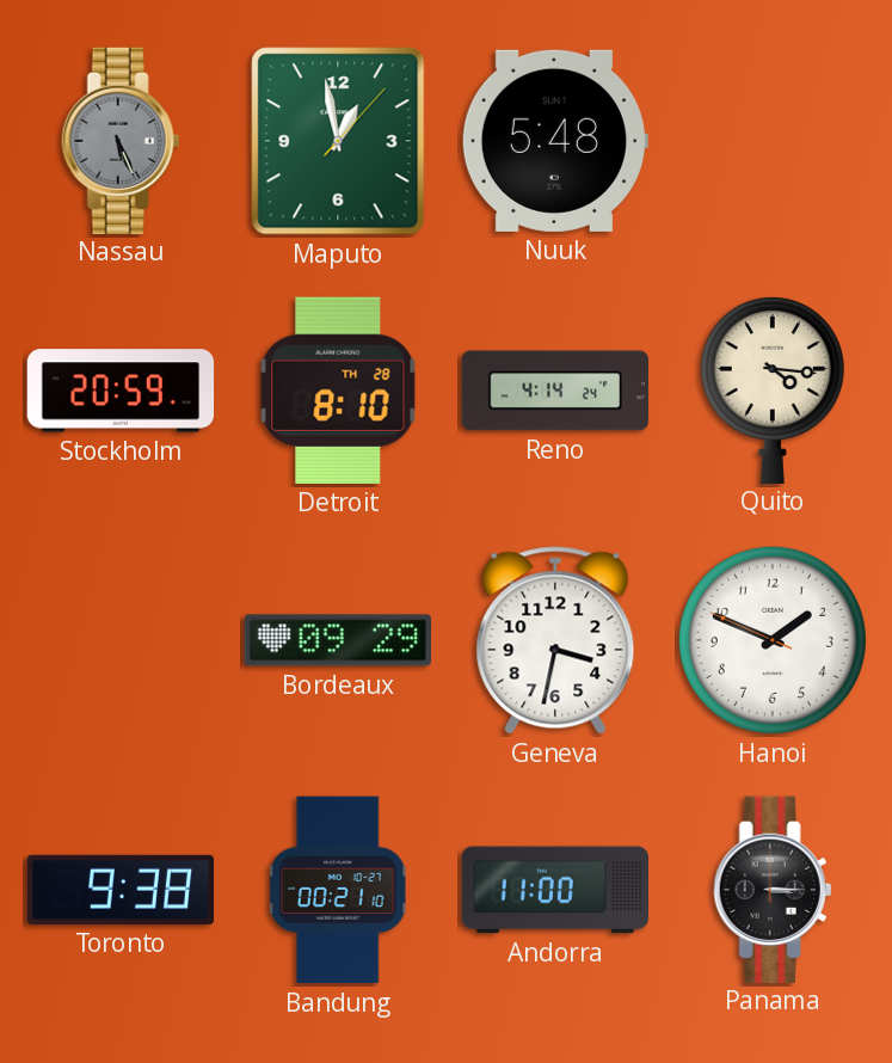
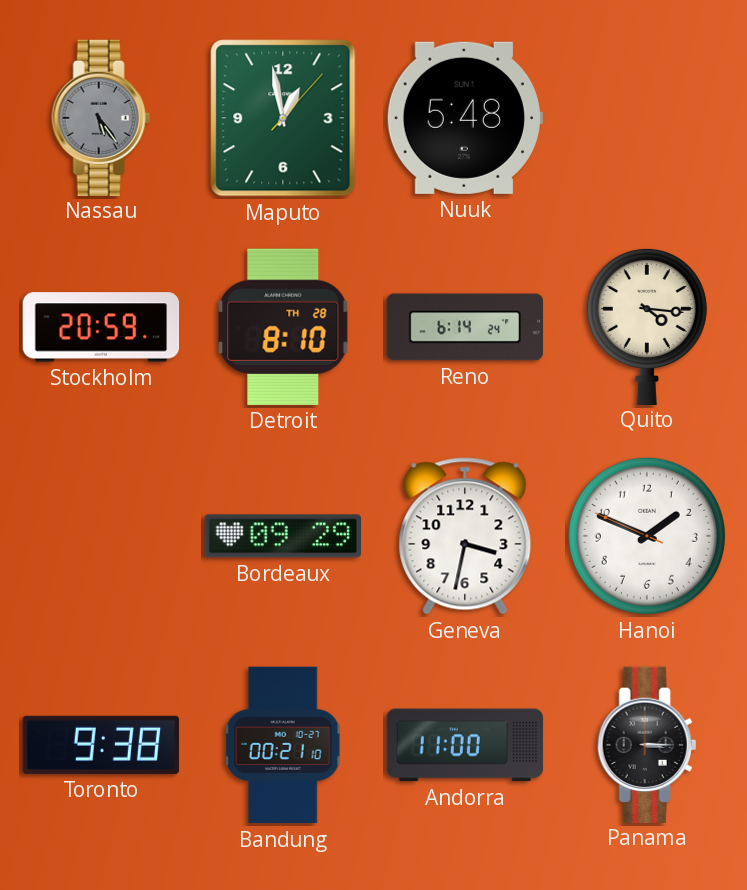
Nassau: 5:26 -> 5:24
Reno: 4:14 -> 6:14
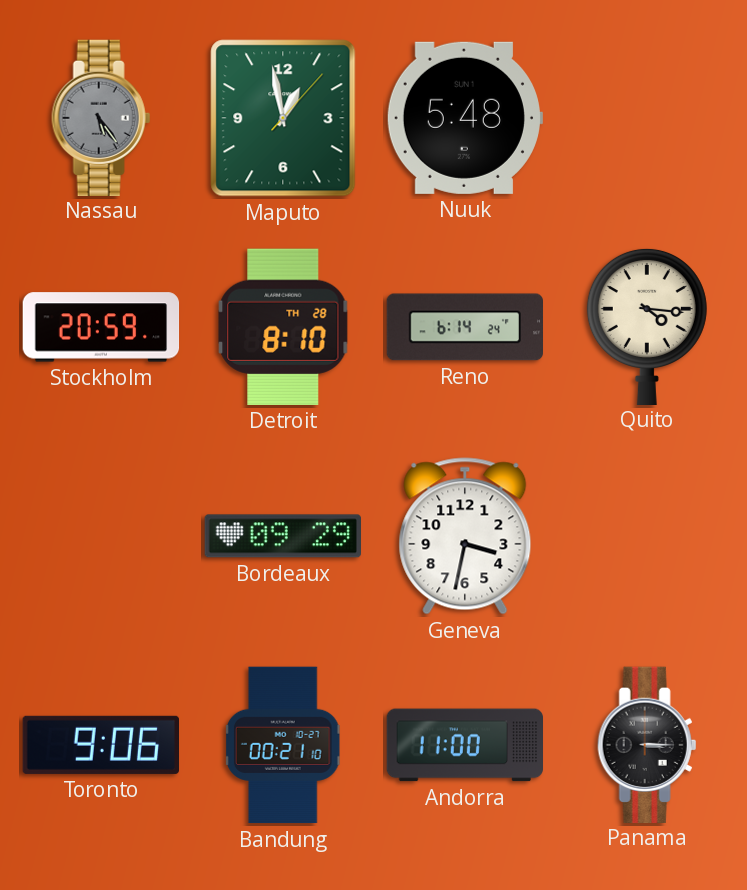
Hanoi: 1:48 -> none
Toronto: 9:38 -> 9:06
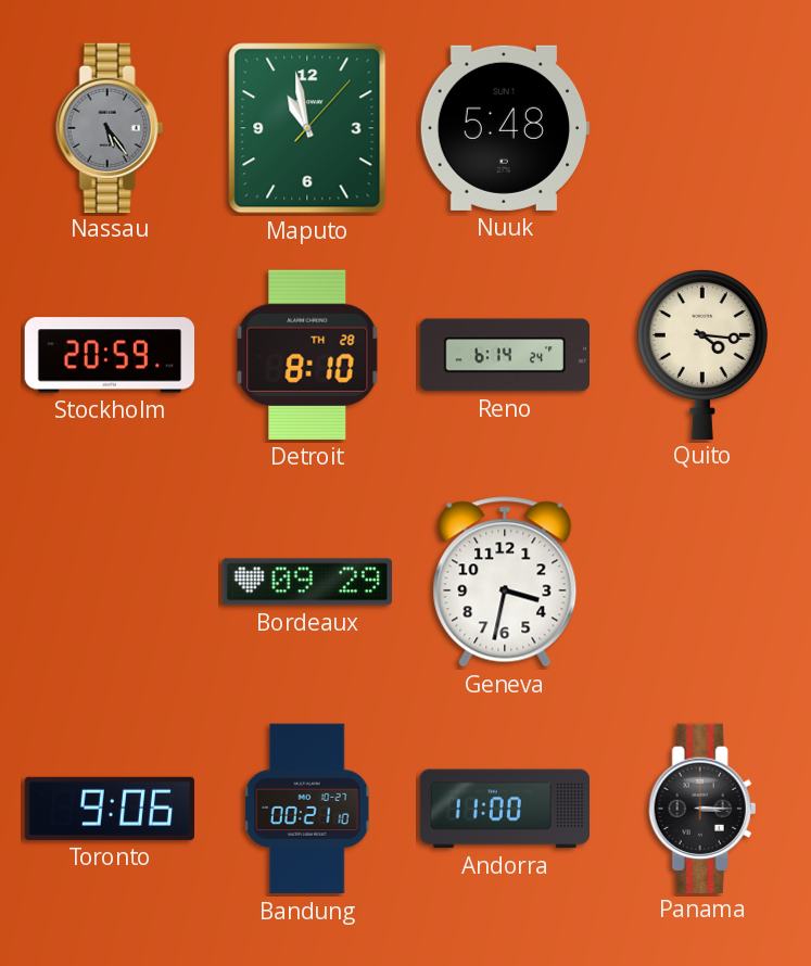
Maputo: 12:58 -> 10:58
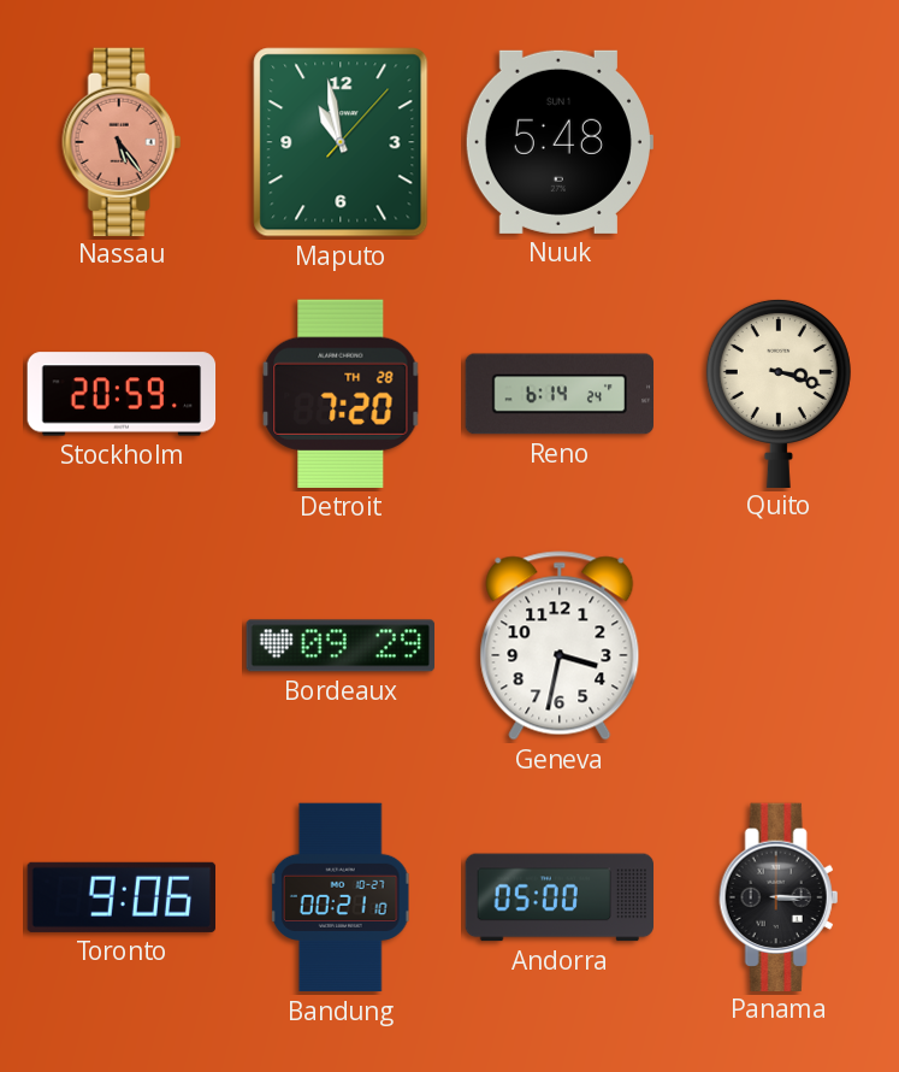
Nassau dial: grey -> salmon
Detroit: 8:10 -> 7:20
Quito: 4:16 -> 3:18
Andorra: 11:00 -> 05:00
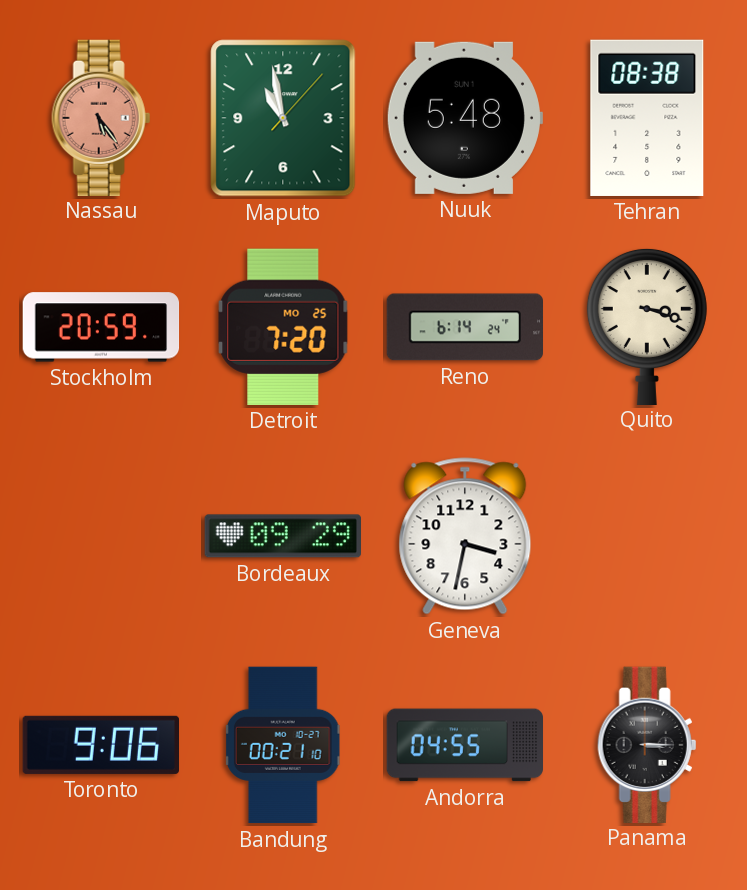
Tehran: none -> 08:38
Detroit date: TH 28 -> MO 25
Andorra: 05:00 -> 04:55
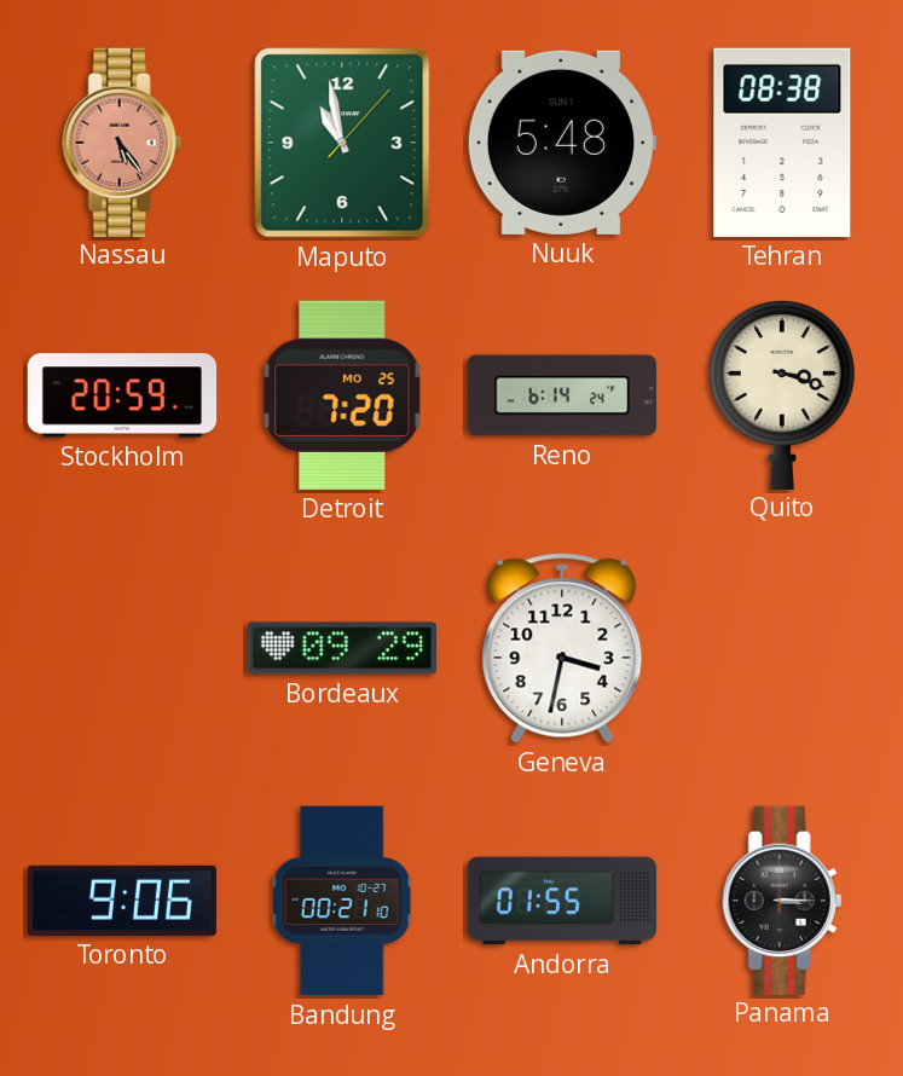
Andorra: 04:55 -> 01:55
